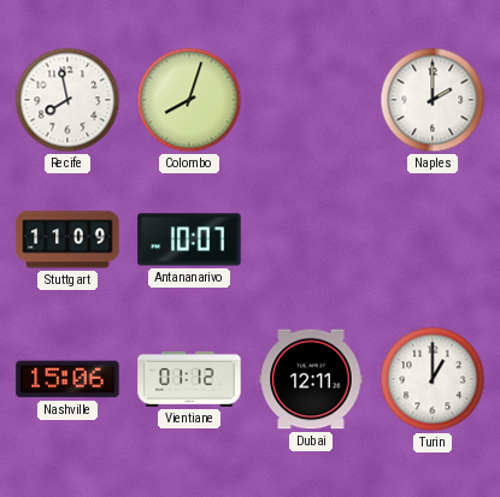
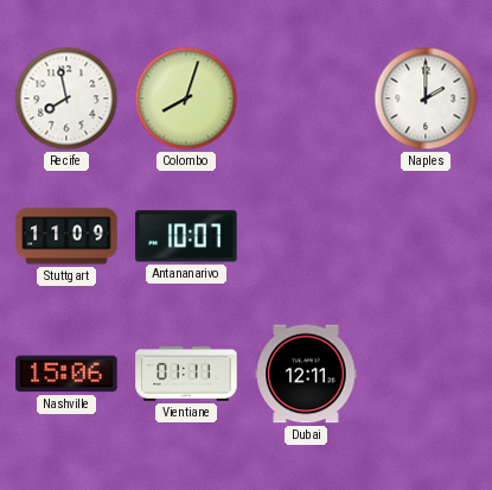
Vientiane: 01:12 -> 01:11
Turin: 1:00 -> none
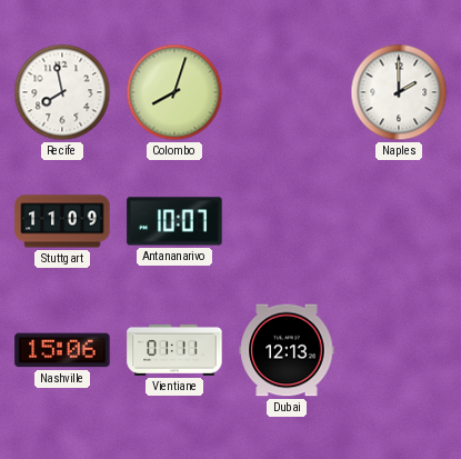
Dubai: 12:11 -> 12:13
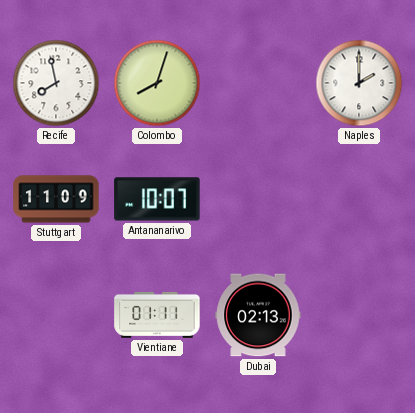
Nashville: 15:06 -> none
Dubai: 12:13 -> 02:13
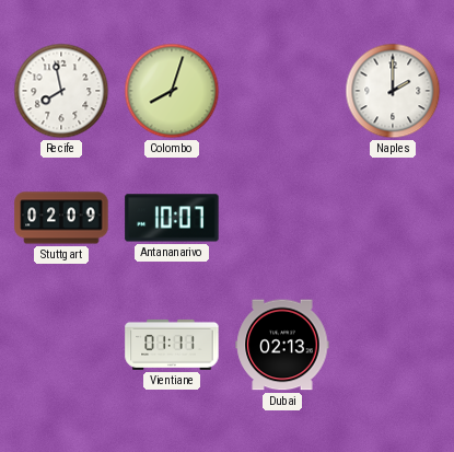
Stuttgart: 11:09 -> 02:09
